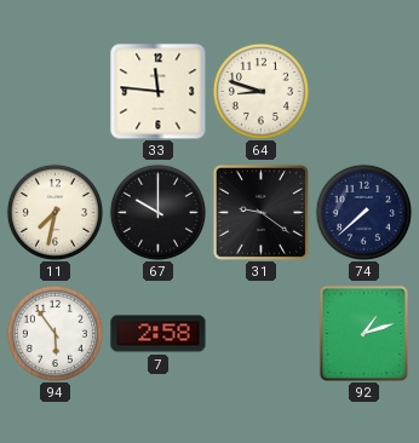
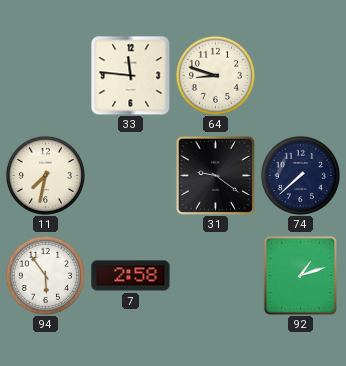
67: 10:00 -> none
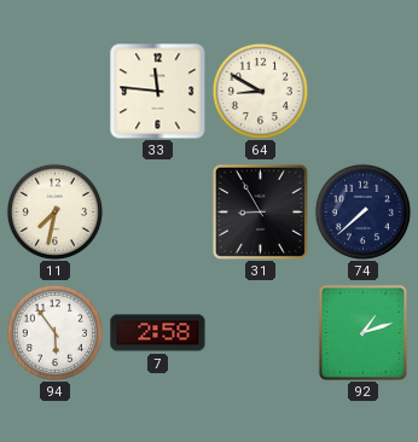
64: 8:48 -> 8:50
31: 9:21 -> 8:55
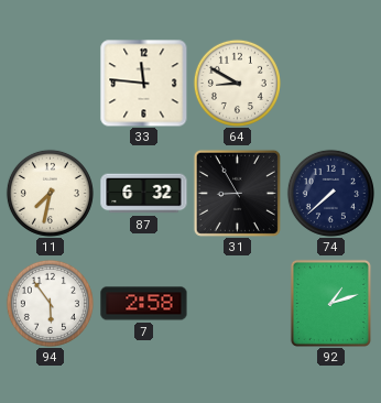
87: none -> 6:32
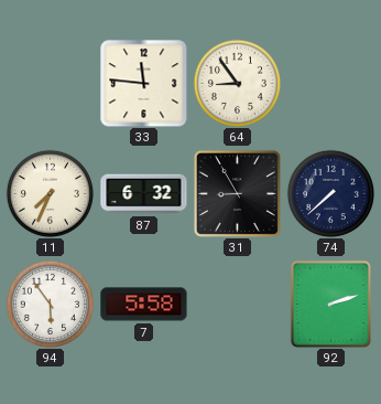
64: 8:50 -> 8:54
11: 7:32 -> 7:34
7: 2:58 -> 5:58
92: 1:12 -> 2:12
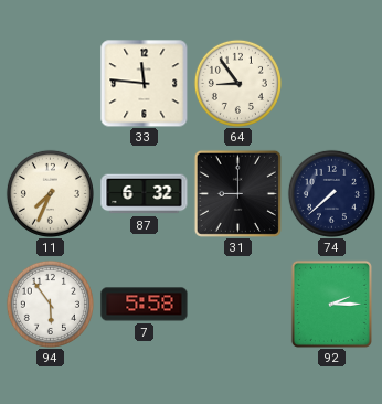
31: 8:55 -> 9:00
92: 2:12 -> 2:15
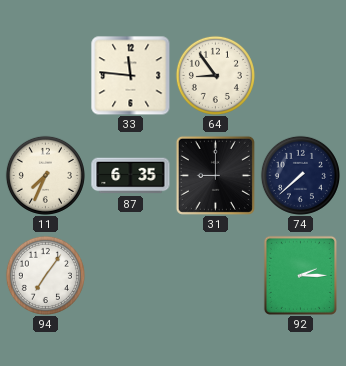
87: 6:32 -> 6:35
94: 5:54 -> 7:06
7: 5:58 -> none
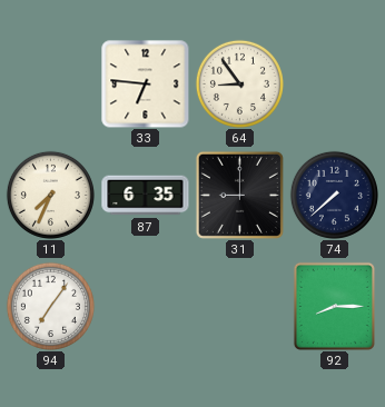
33: 11:46 -> 6:46
92: 2:15 -> 8:15
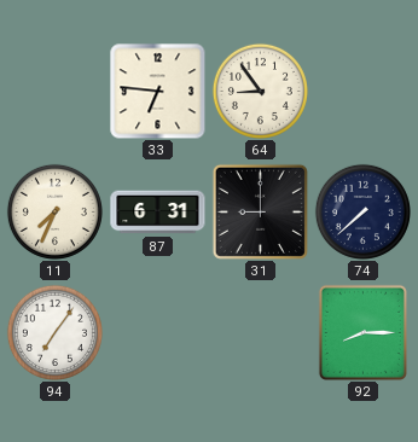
87: 6:35 -> 6:31
